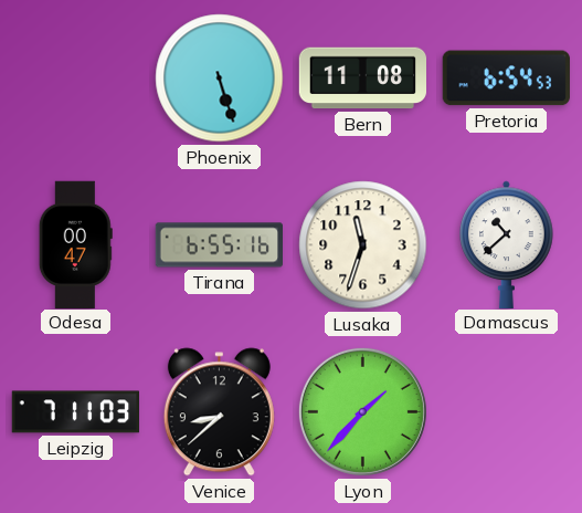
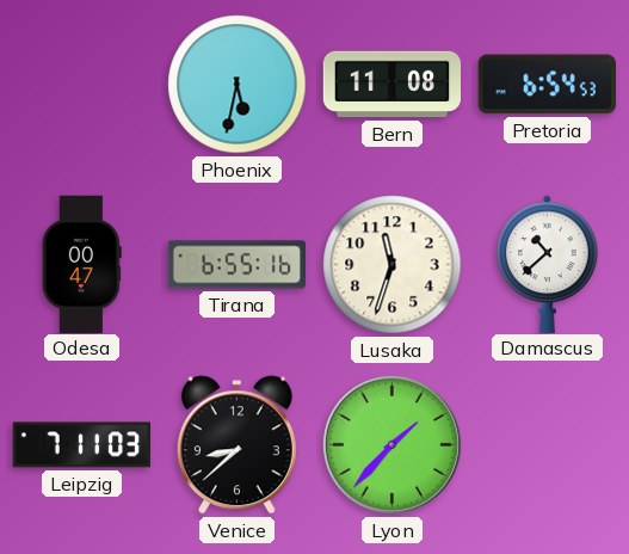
Phoenix: 5:27 -> 5:32
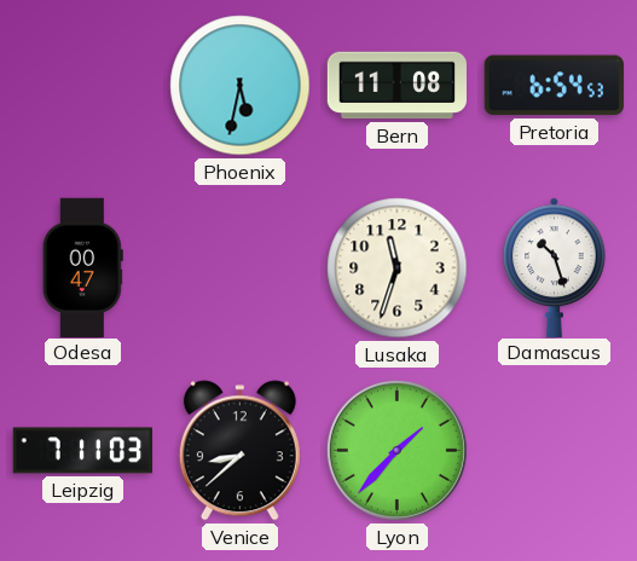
Tirana: 6:55 -> none
Damascus: 10:38 -> 10:27
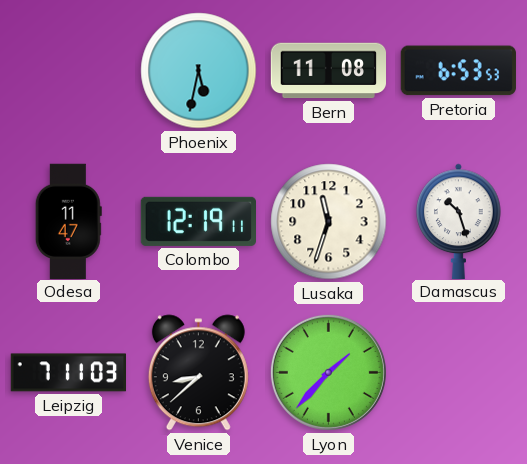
Pretoria: 6:54 -> 6:53
Odesa: 00:47 -> 11:47
Colombo: none -> 12:19
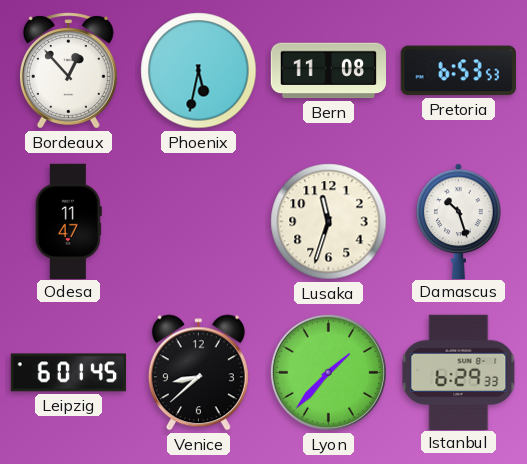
Bordeaux: none -> 12:53
Colombo: 12:19 -> none
Leipzig: 7:11 -> 6:01
Istanbul: none -> 6:29
